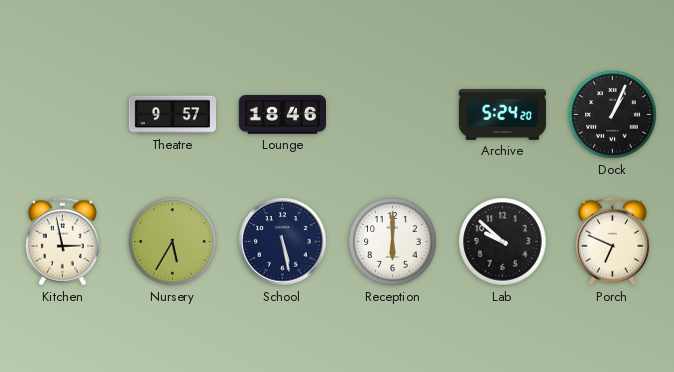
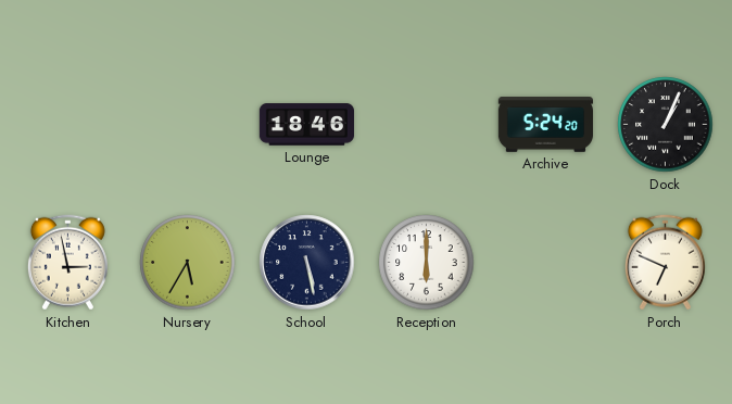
Theatre: 9:57 -> none
Lab: 9:52 -> none
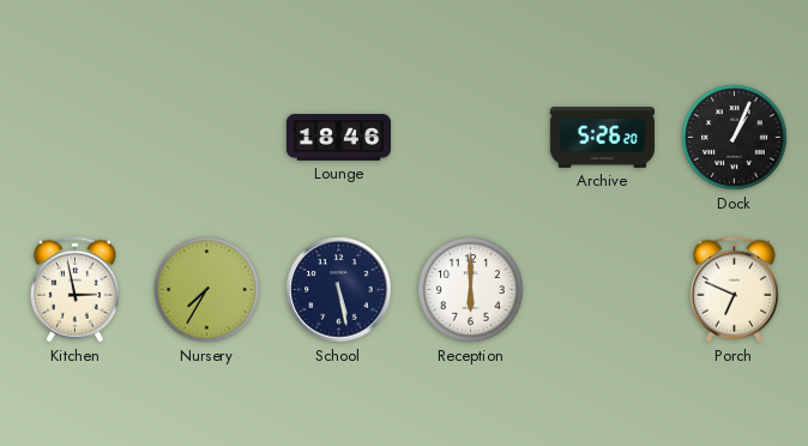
Archive: 5:24 -> 5:26
Nursery: 5:35 -> 7:35
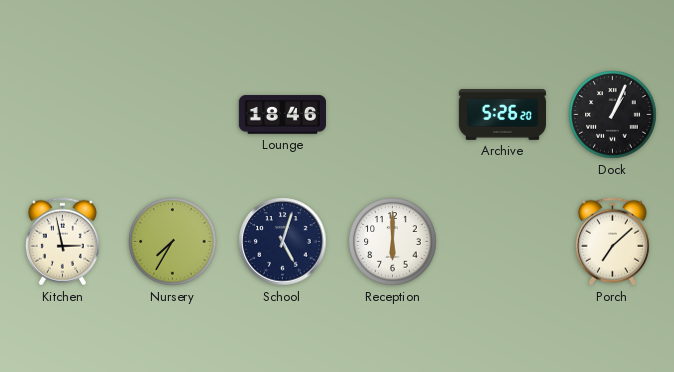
School: 5:28 -> 5:03
Porch: 6:49 -> 7:08
